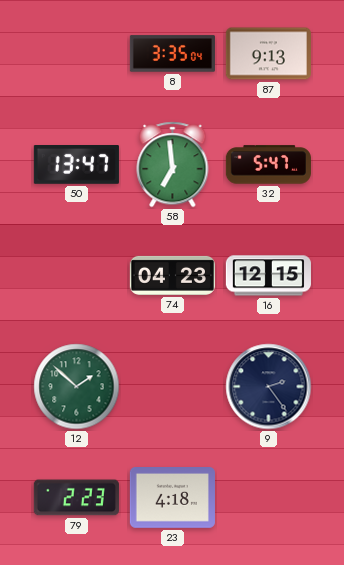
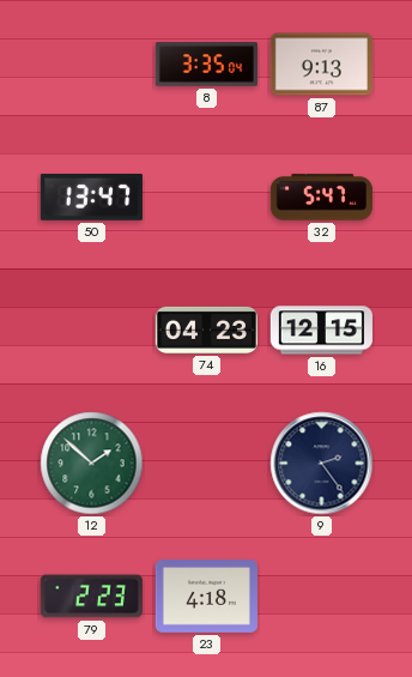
58: 6:59 -> none
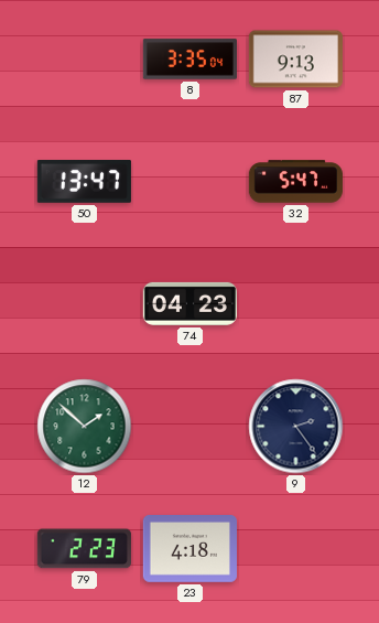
16: 12:15 -> none
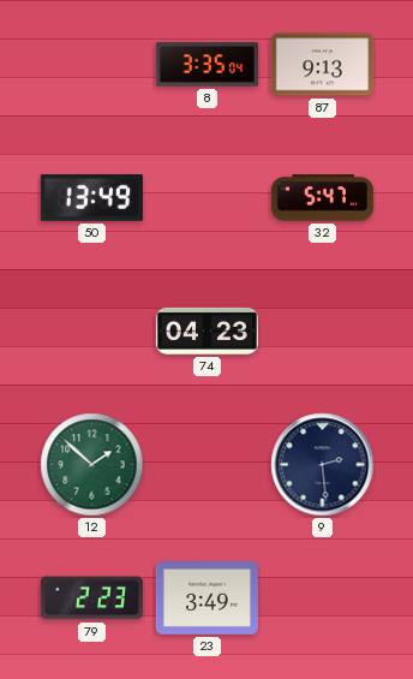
50: 13:47 -> 13:49
9: 2:24 -> 2:29
23: 4:18 -> 3:49
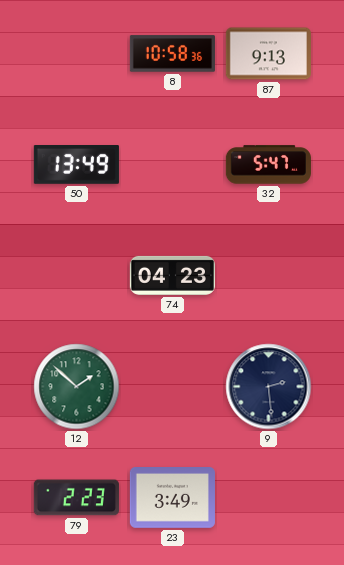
8: 3:35 -> 10:58
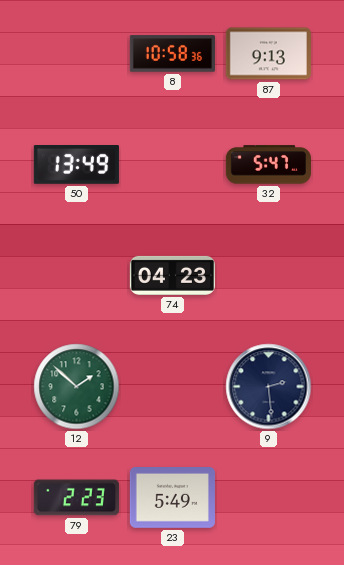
23: 3:49 -> 5:49
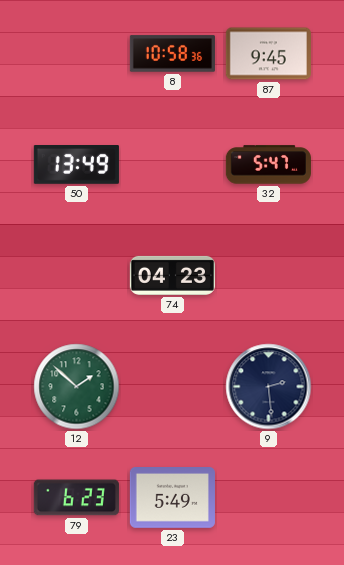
87: 9:13 -> 9:45
79: 2:23 -> 6:23
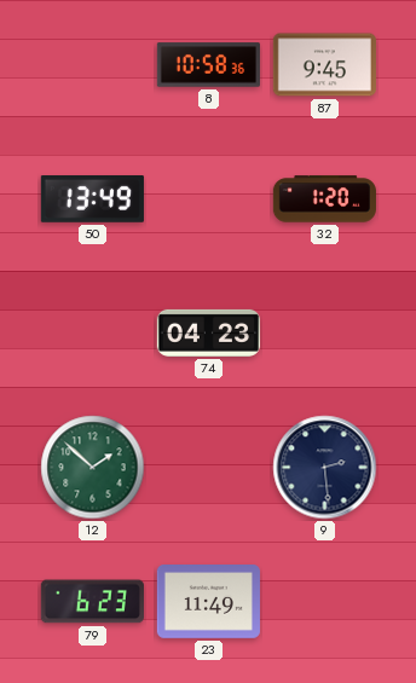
32: 5:47 -> 1:20
23: 5:49 -> 11:49
